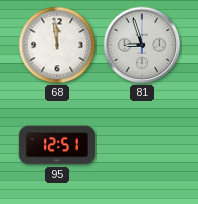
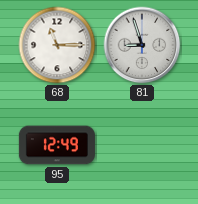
68: 11:59 -> 11:15
95: 12:51 -> 12:49
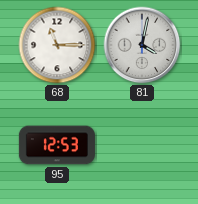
81: 8:57 -> 4:02
95: 12:49 -> 12:53
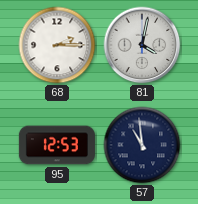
68: 11:15 -> 2:15
57: none -> 10:59
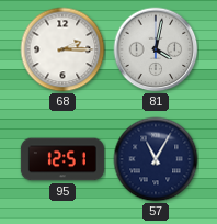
95: 12:53 -> 12:51
57: 10:59 -> 11:05
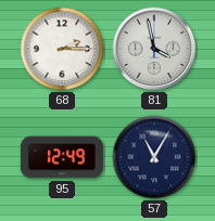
81: 4:02 -> 3:58
95: 12:51 -> 12:49
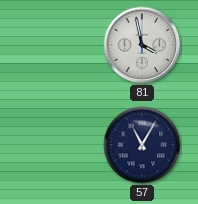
68: 2:15 -> none
95: 12:49 -> none
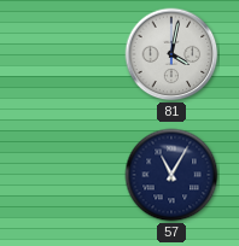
81: 3:58 -> 4:02
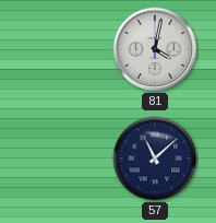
57: 11:05 -> 11:08
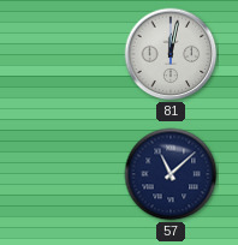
81: 4:02 -> 12:02
